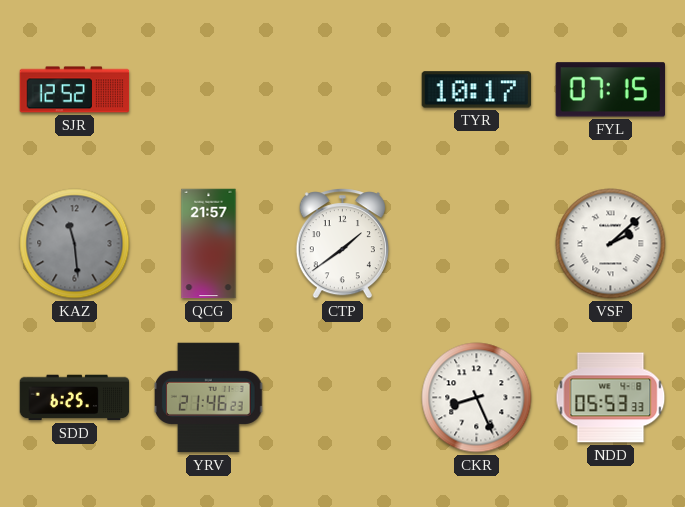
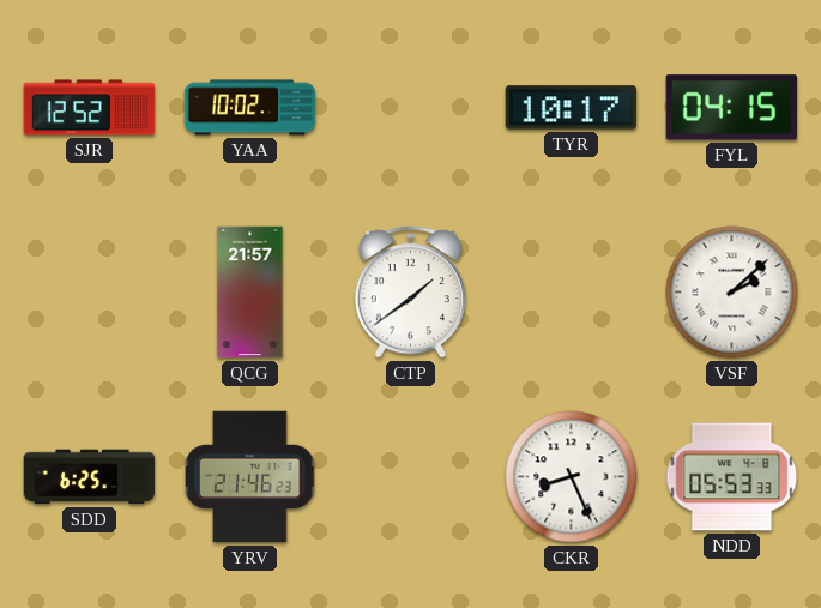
YAA: none -> 10:02
FYL: 07:15 -> 04:15
KAZ: 11:29 -> none
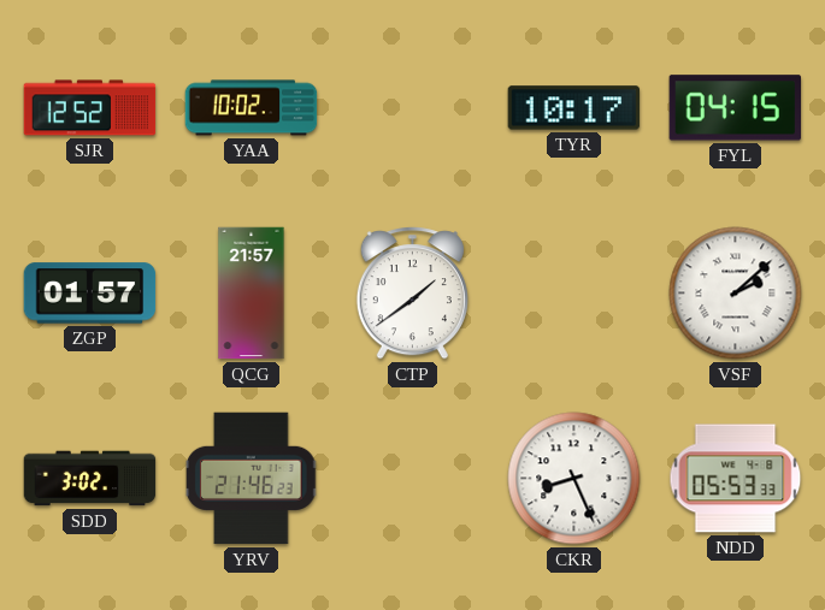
ZGP: none -> 01:57
SDD: 6:25 -> 3:02
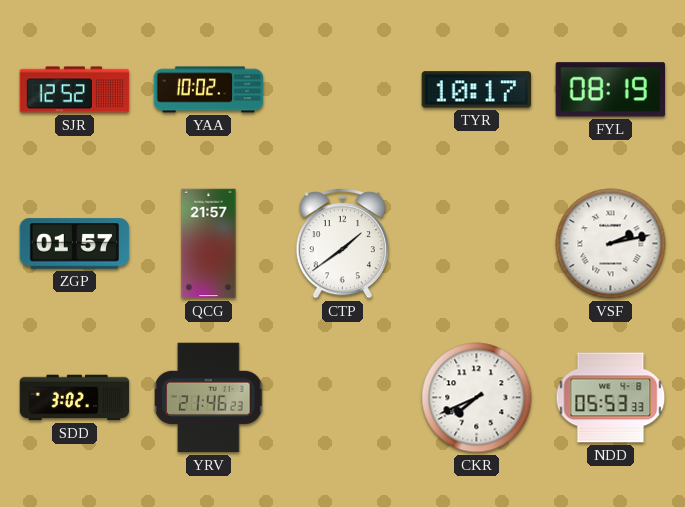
FYL: 04:15 -> 08:19
VSF: 2:08 -> 2:13
CKR: 8:26 -> 7:41
